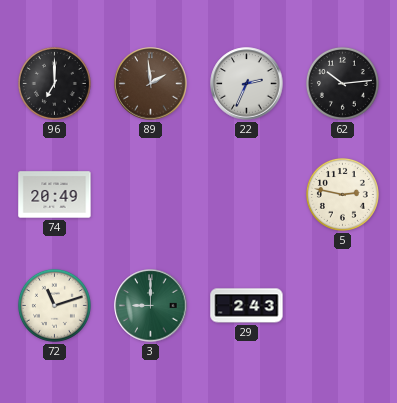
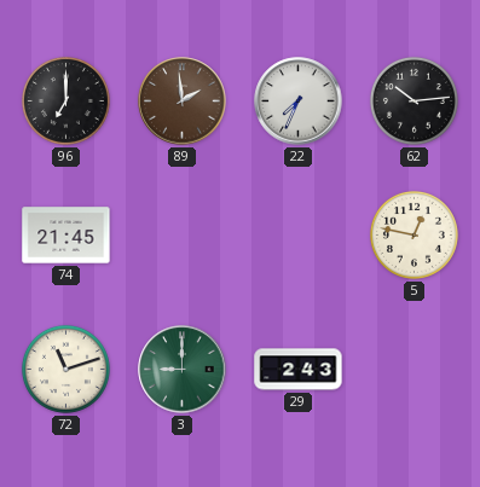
22: 2:34 -> 7:34
74: 20:49 -> 21:45
5: 2:47 -> 12:47
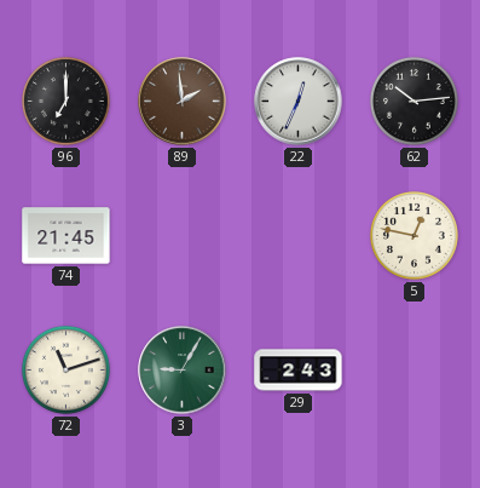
22: 7:34 -> 12:34
3: 9:00 -> 9:05
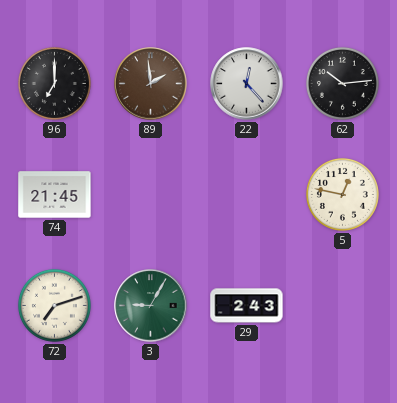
22: 12:34 -> 12:23
72: 11:12 -> 7:12
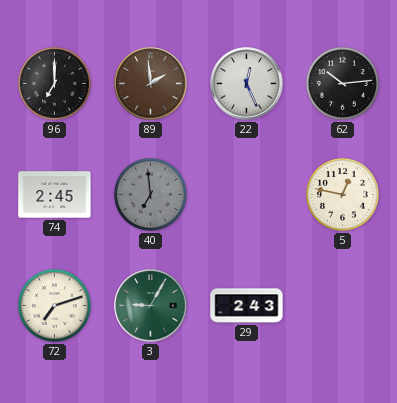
22: 12:23 -> 12:26
74: 21:45 -> 2:45
40: none -> 6:59
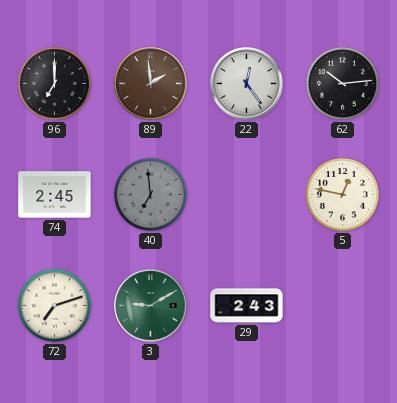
22: 12:26 -> 12:24
3: 9:05 -> 9:10
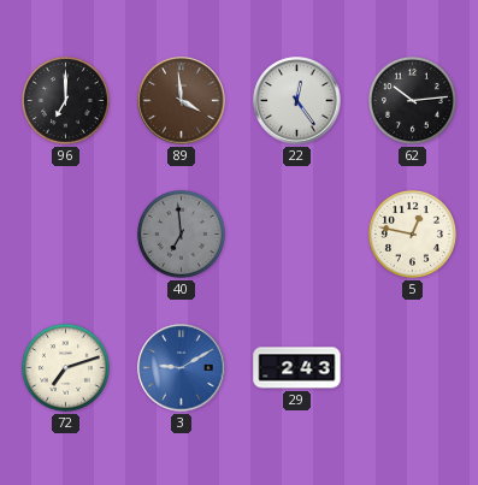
89: 1:59 -> 3:59
74: 2:45 -> none
3 dial: green -> blue
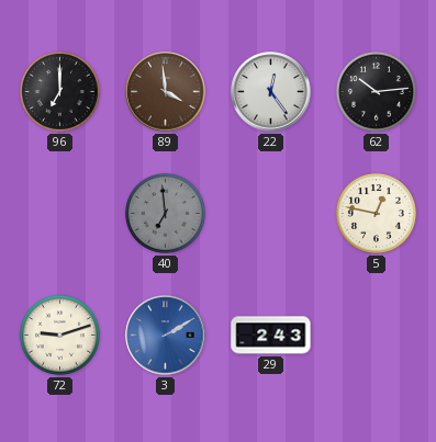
72: 7:12 -> 9:12
3: 9:10 -> 2:10
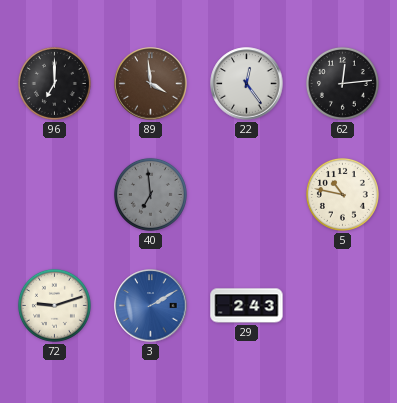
62: 10:14 -> 12:14
5: 12:47 -> 10:47
